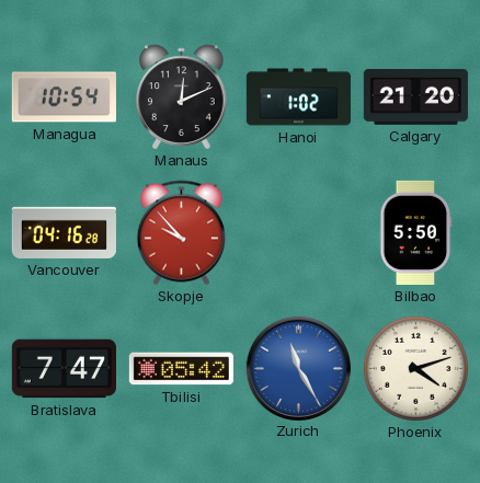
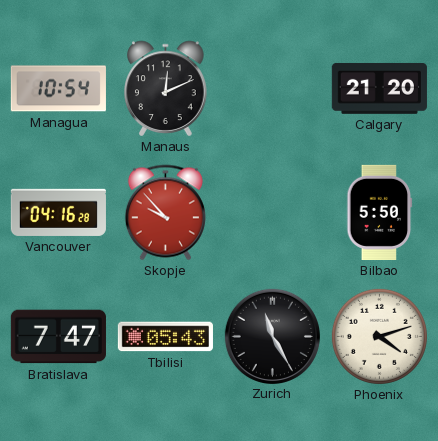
Hanoi: 1:02 -> none
Tbilisi: 05:42 -> 05:43
Zurich dial: blue -> black
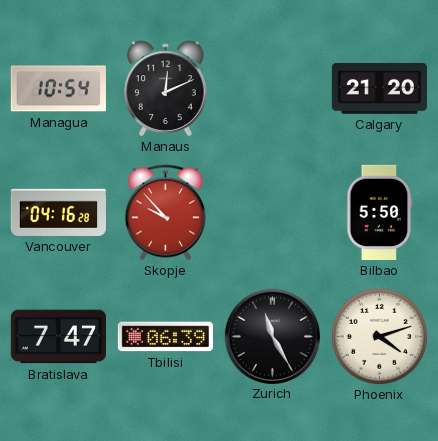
Tbilisi: 05:43 -> 06:39
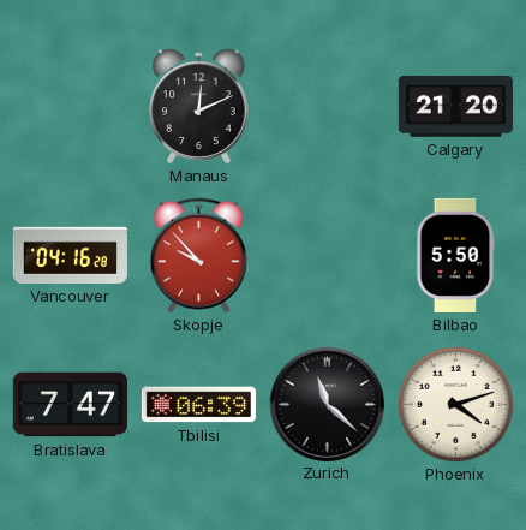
Managua: 10:54 -> none
Zurich: 11:25 -> 11:22
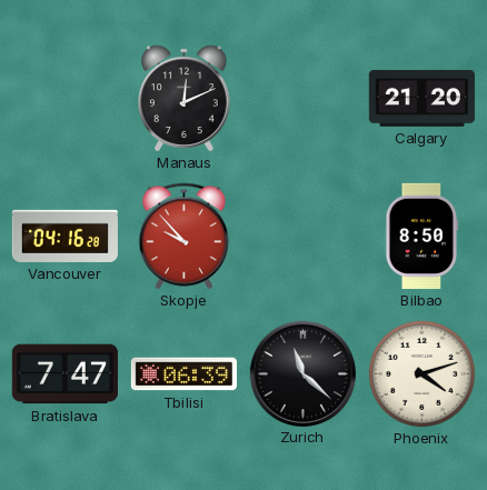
Bilbao: 5:50 -> 8:50
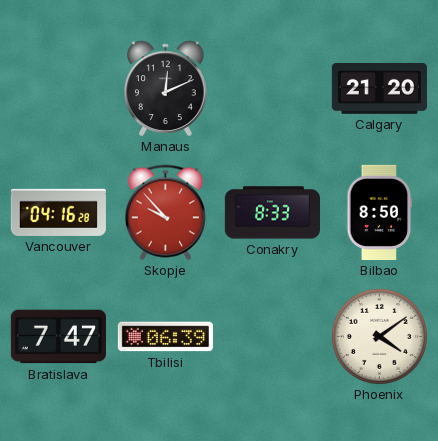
Conakry: none -> 8:33
Zurich: 11:22 -> none
Phoenix: 4:12 -> 4:09
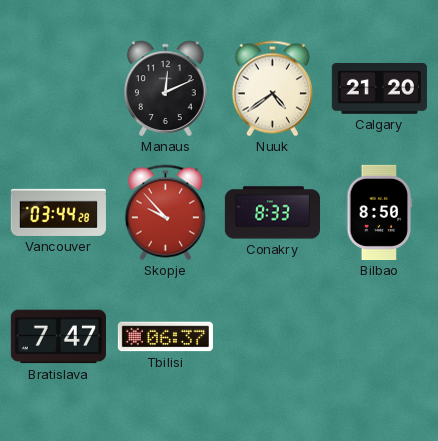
Nuuk: none -> 4:39
Vancouver: 04:16 -> 03:44
Tbilisi: 06:39 -> 06:37
Phoenix: 4:09 -> none
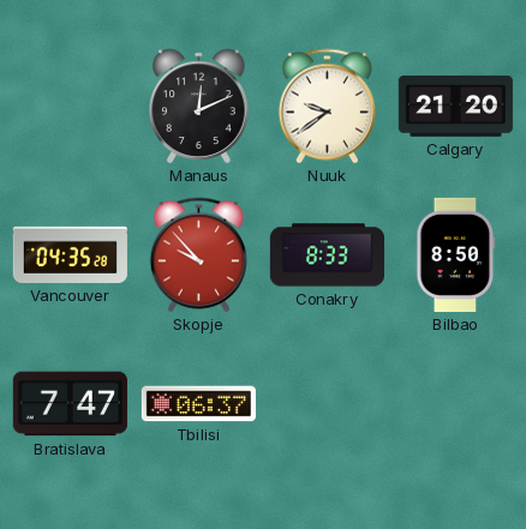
Nuuk: 4:39 -> 9:39
Vancouver: 03:44 -> 04:35
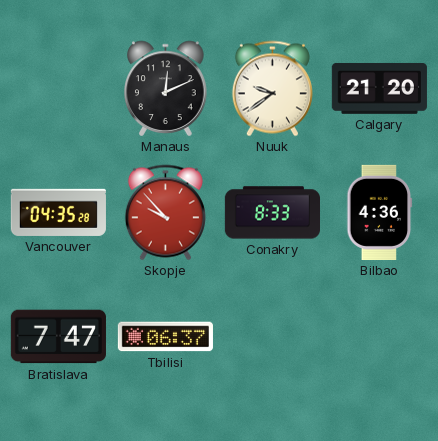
Bilbao: 8:50 -> 4:36
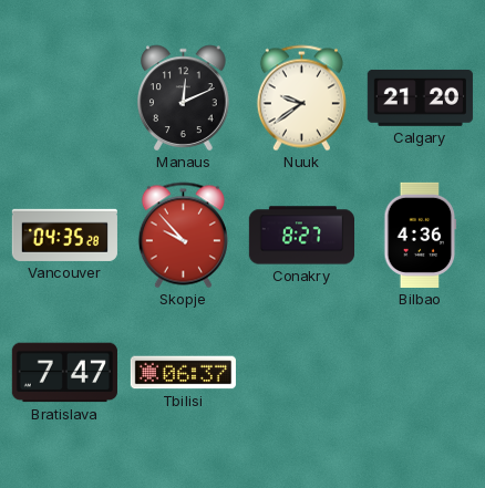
Conakry: 8:33 -> 8:27
